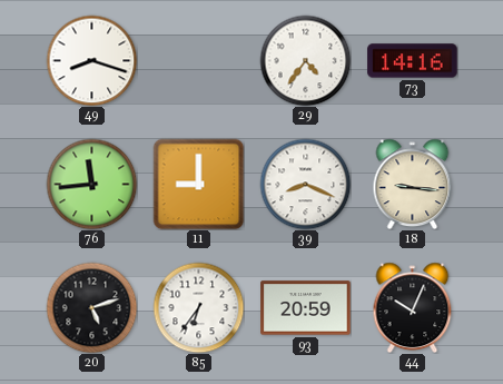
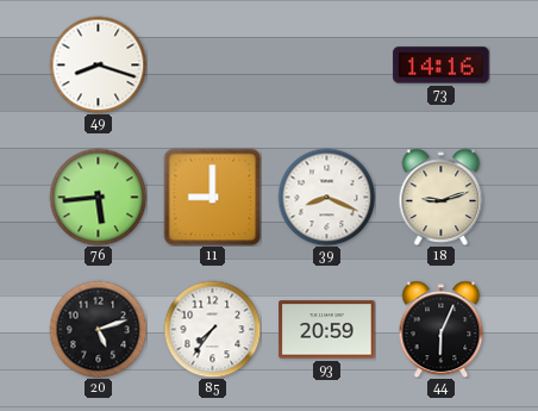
29: 4:36 -> none
76: 11:44 -> 5:44
18: 9:16 -> 9:12
85: 6:36 -> 7:36
44: 10:04 -> 6:04
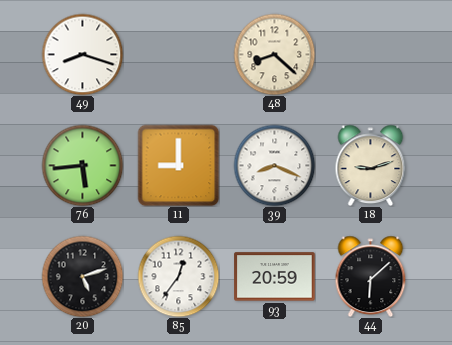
48: none -> 8:22
73: 14:16 -> none
85: 7:36 -> 12:36
44: 6:04 -> 6:08
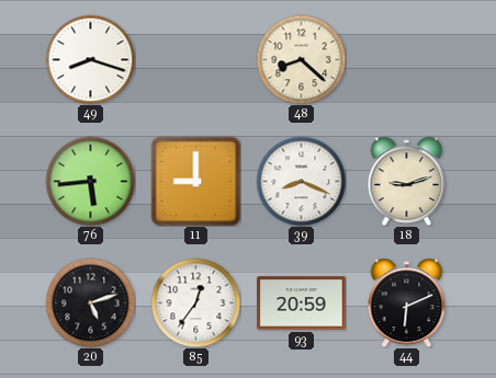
44: 6:08 -> 6:11
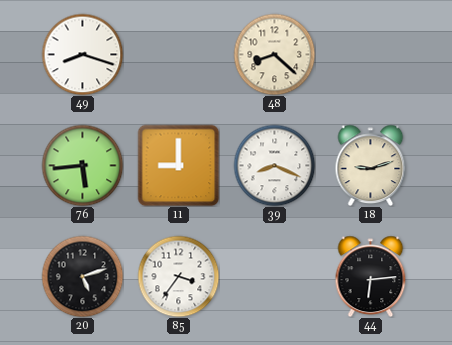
85: 12:36 -> 3:36
93: 20:59 -> none
44: 6:11 -> 6:14
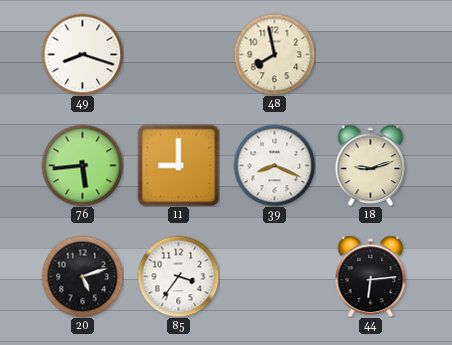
48: 8:22 -> 7:58
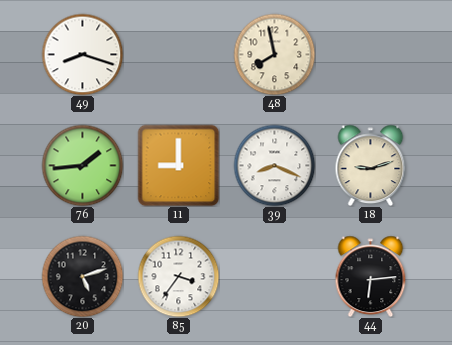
76: 5:44 -> 1:44
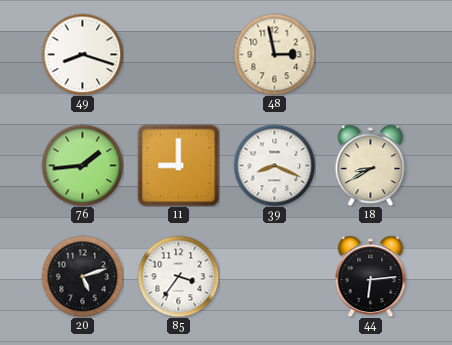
48: 7:58 -> 2:58
18: 9:12 -> 8:40
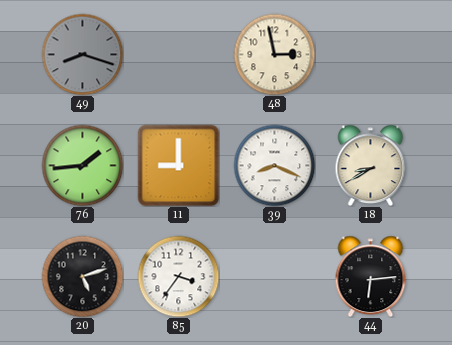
49 dial: white -> grey
